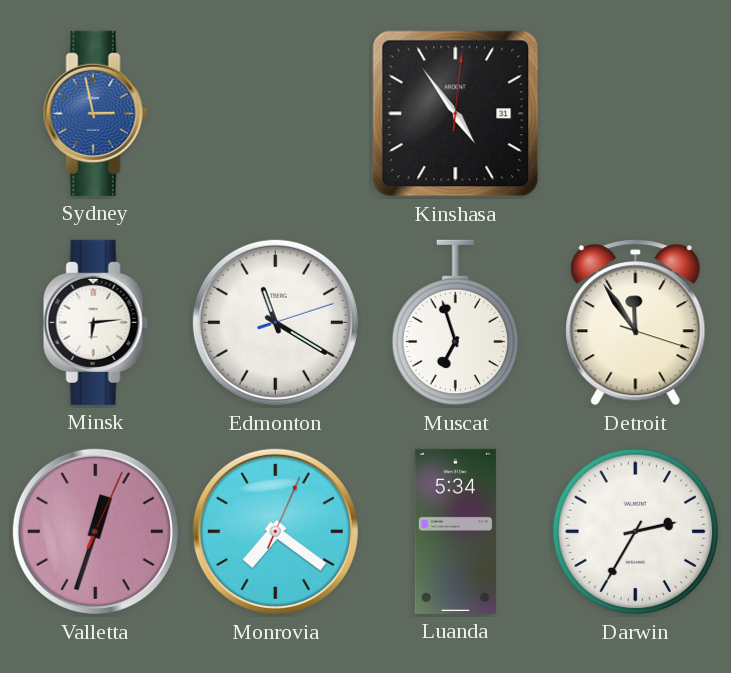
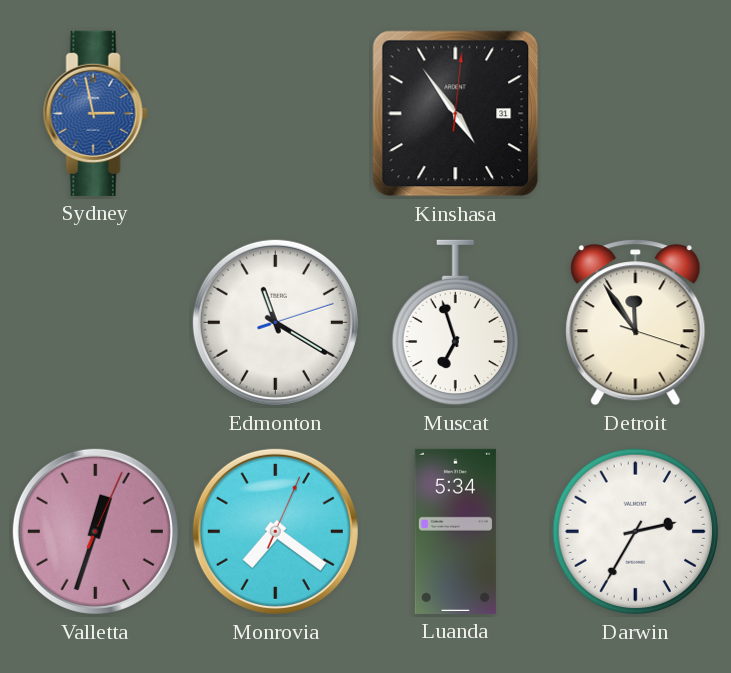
Minsk: 6:14 -> none
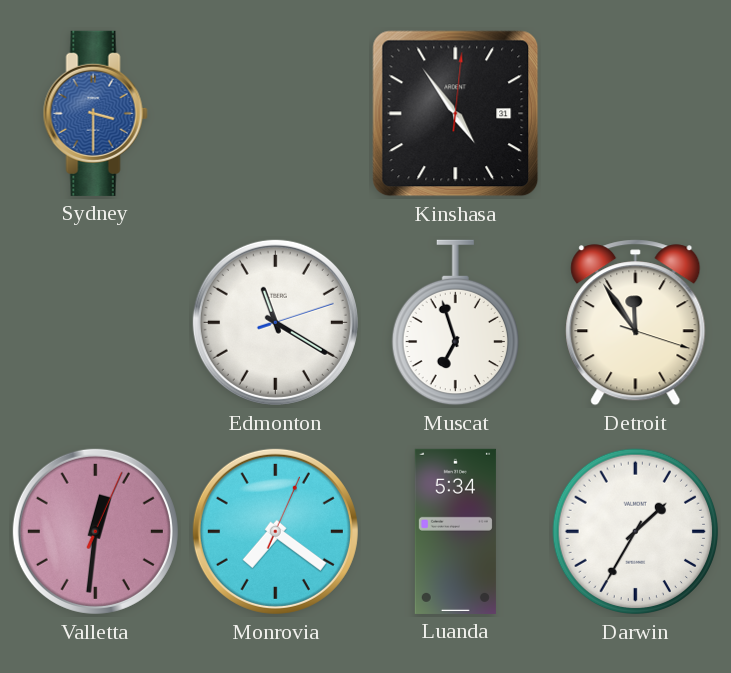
Sydney: 2:58 -> 3:30
Valletta: 12:33 -> 12:31
Darwin: 2:35 -> 1:35
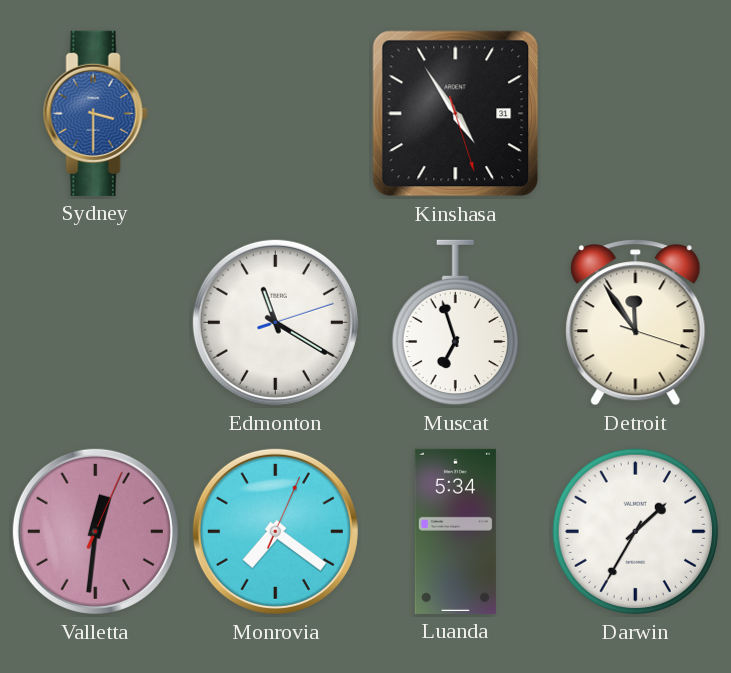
Kinshasa: 4:54:01 -> 4:54:27
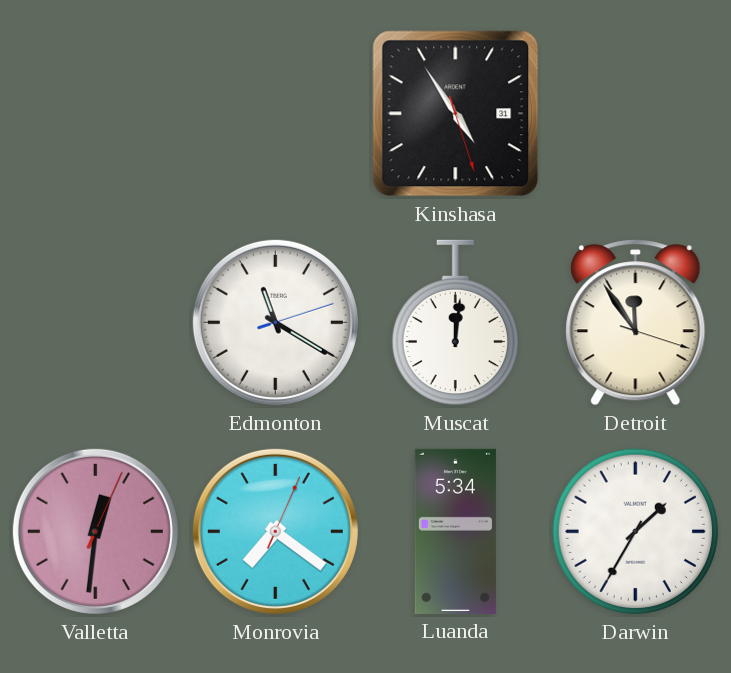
Sydney: 3:30 -> none
Muscat: 6:57 -> 12:01
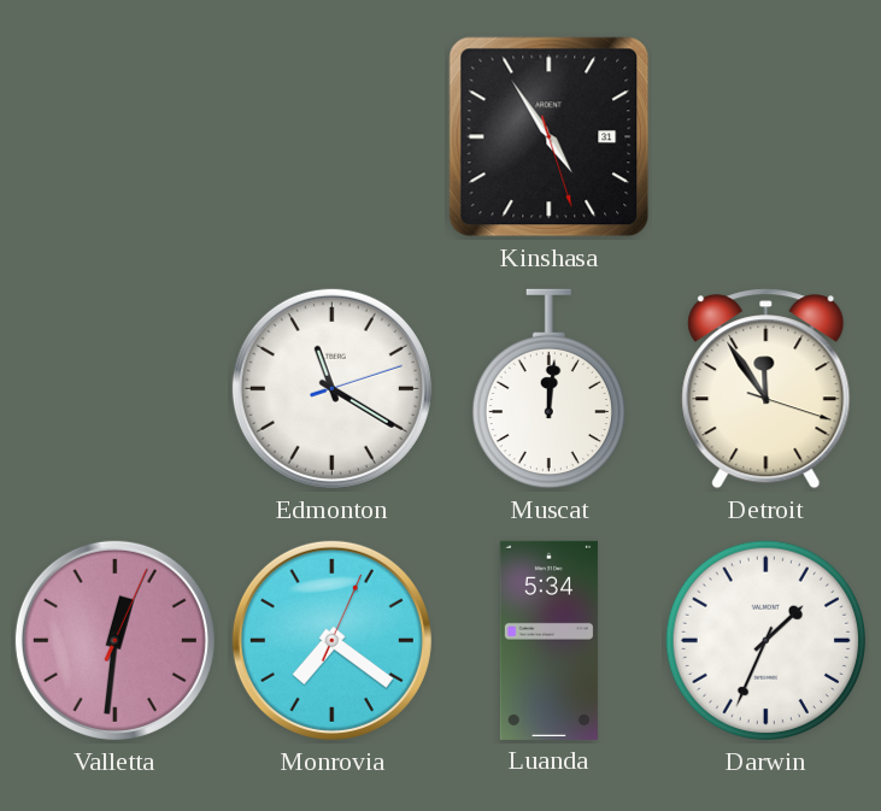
Darwin: 1:35 -> 1:34
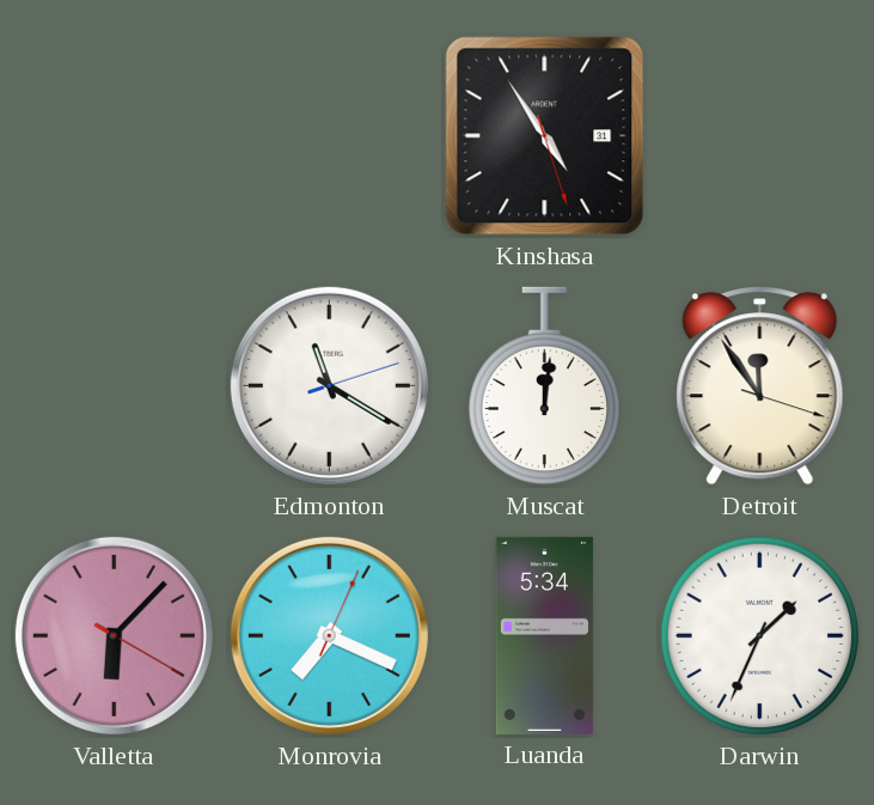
Valletta: 12:31 -> 6:07
Monrovia: 7:21 -> 7:19
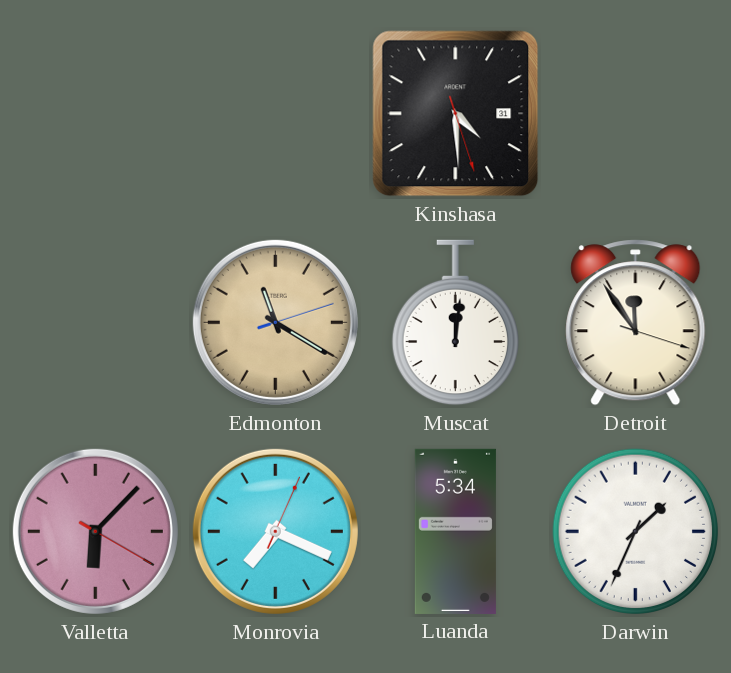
Kinshasa: 4:54 -> 4:29
Edmonton dial: white -> champagne
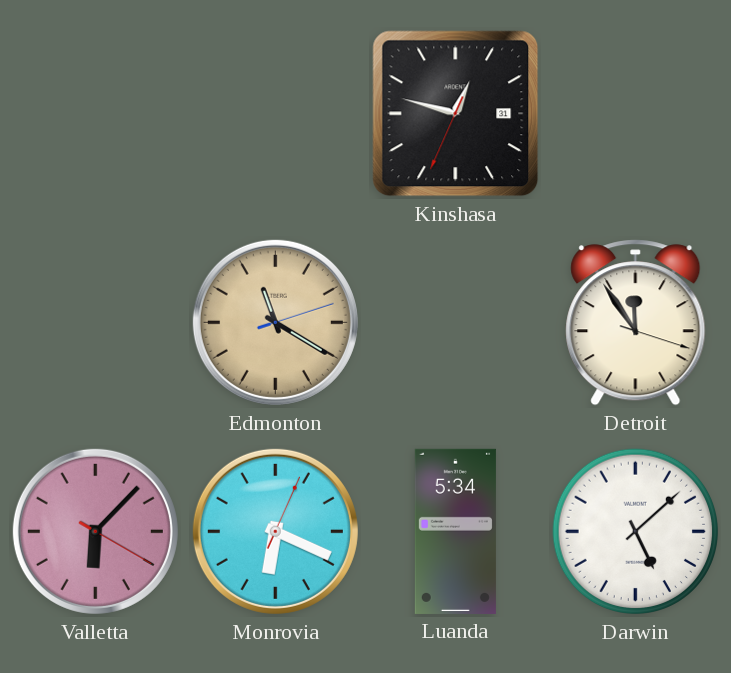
Kinshasa: 4:29 -> 12:47
Muscat: 12:01 -> none
Monrovia: 7:19 -> 6:19
Darwin: 1:34 -> 5:08
